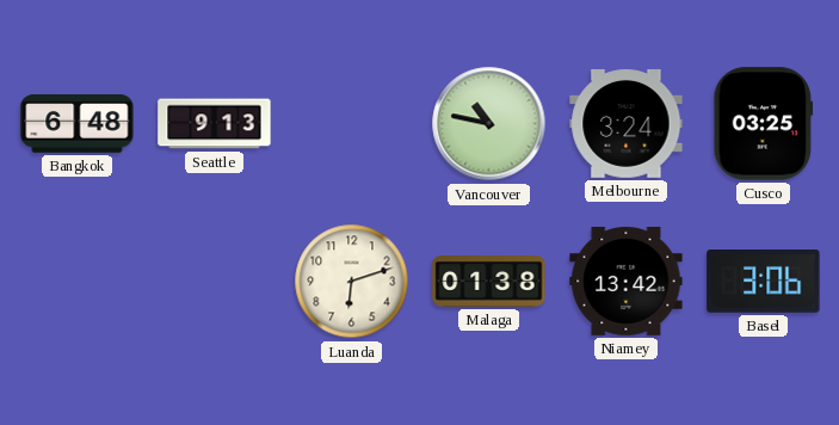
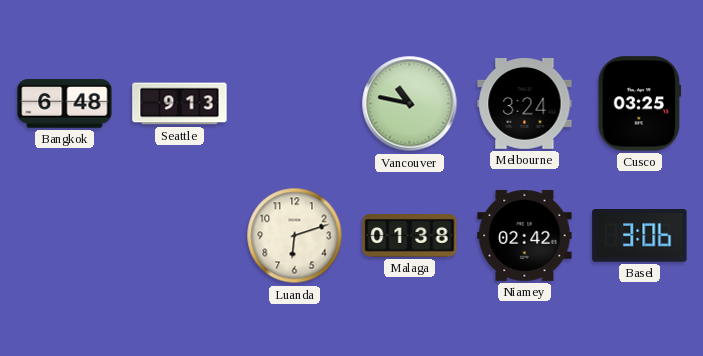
Niamey: 13:42 -> 02:42
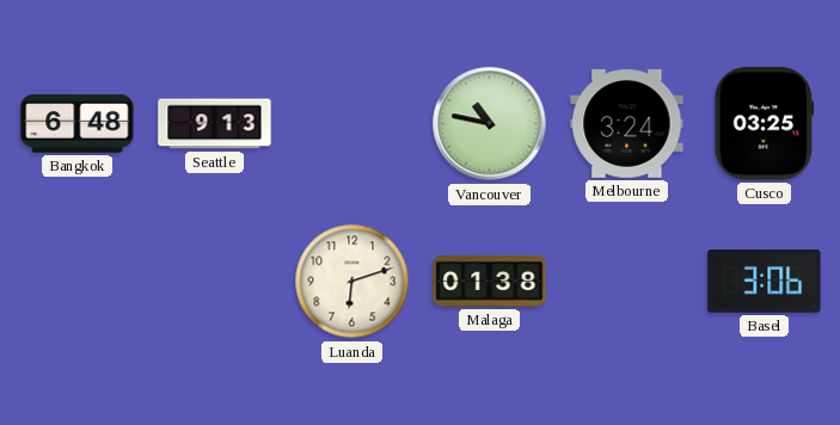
Niamey: 02:42 -> none
